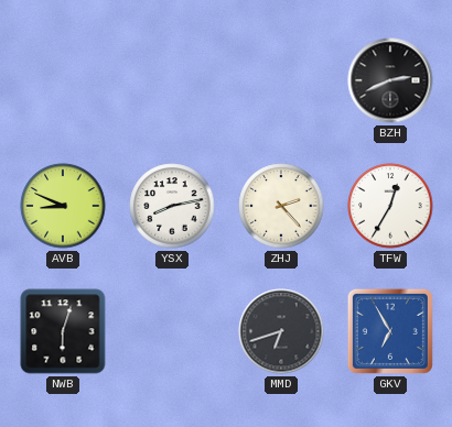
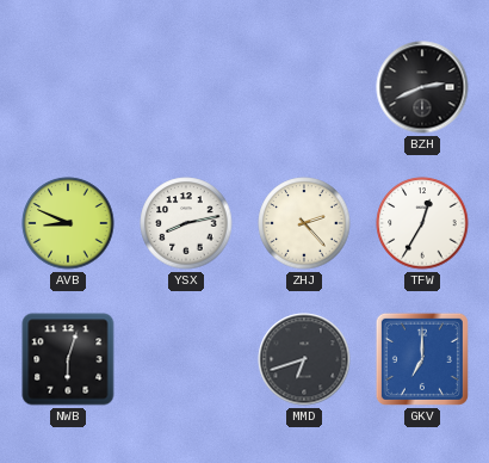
GKV: 6:55 -> 7:00
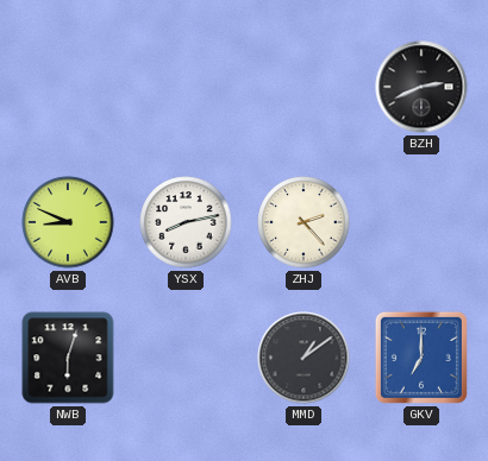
TFW: 12:35 -> none
MMD: 6:42 -> 1:09
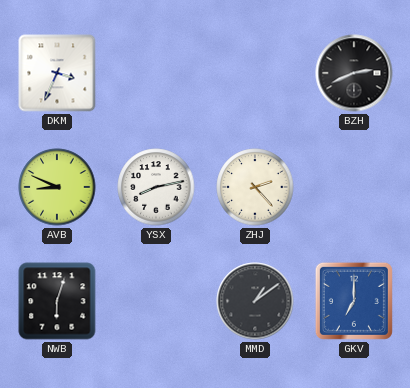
DKM: none -> 3:34
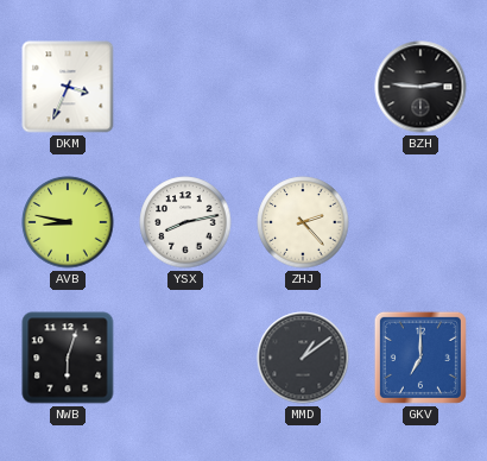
BZH: 2:41 -> 2:46
AVB: 8:49 -> 8:47
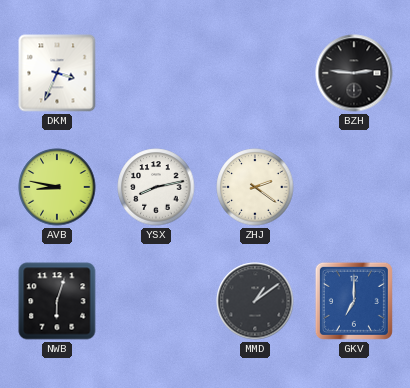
ZHJ: 2:23 -> 2:21
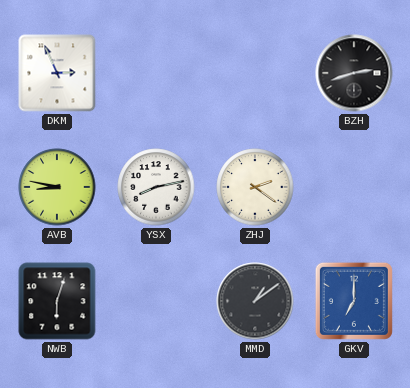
DKM: 3:34 -> 2:56
BZH: 2:46 -> 2:42
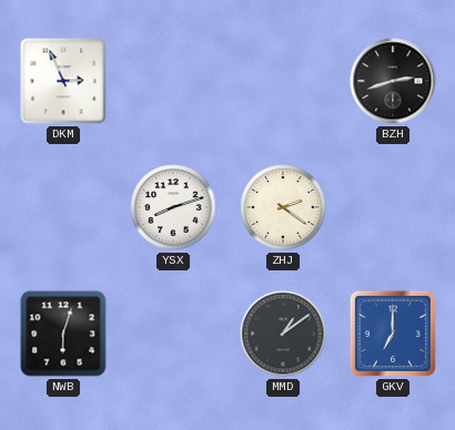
AVB: 8:47 -> none
YSX: 8:13 -> 8:12
